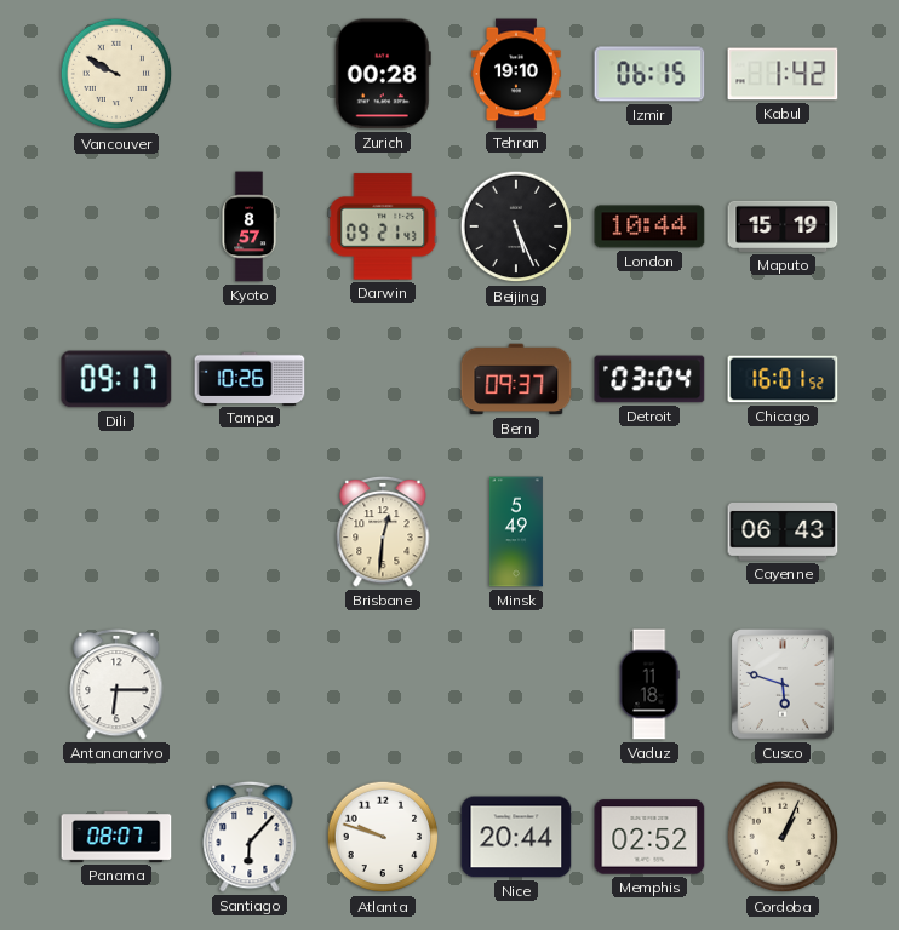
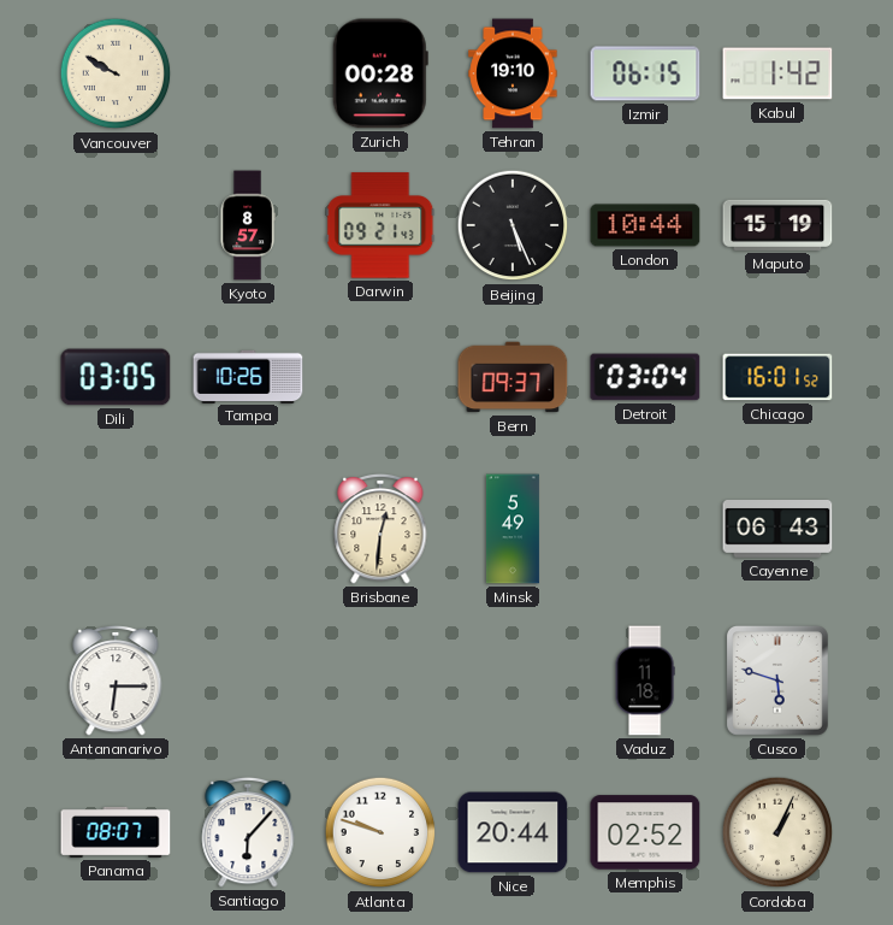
Dili: 09:17 -> 03:05
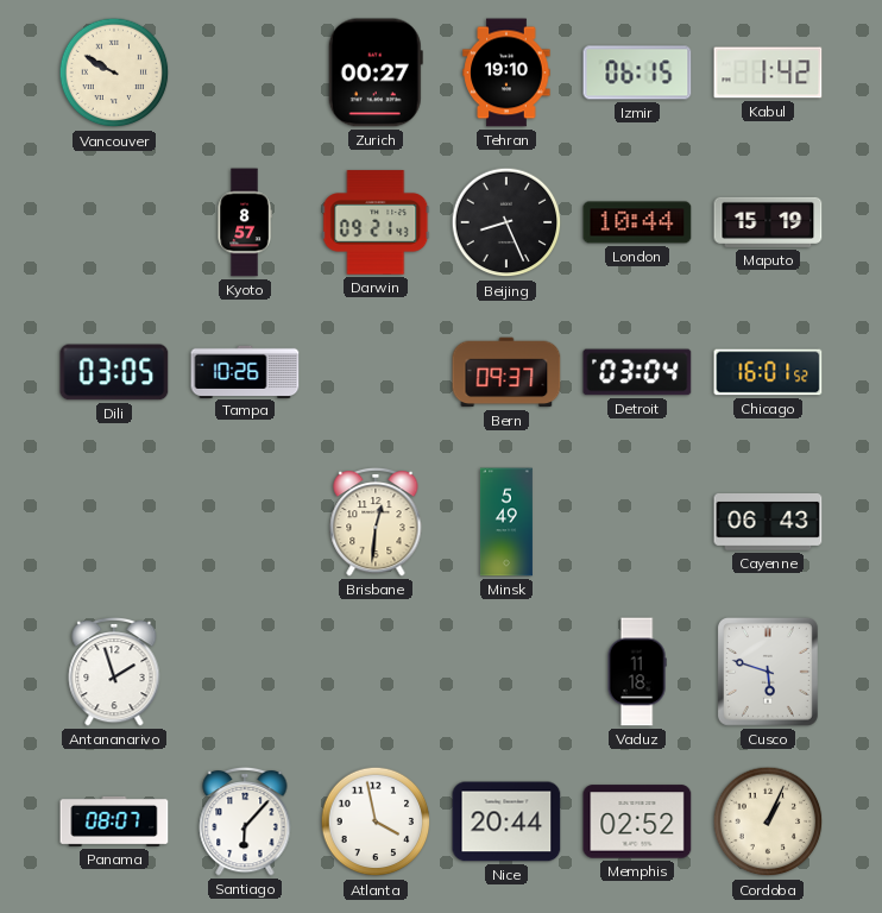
Zurich: 00:28 -> 00:27
Beijing: 5:26 -> 8:26
Antananarivo: 6:15 -> 1:57
Atlanta: 9:48 -> 3:58
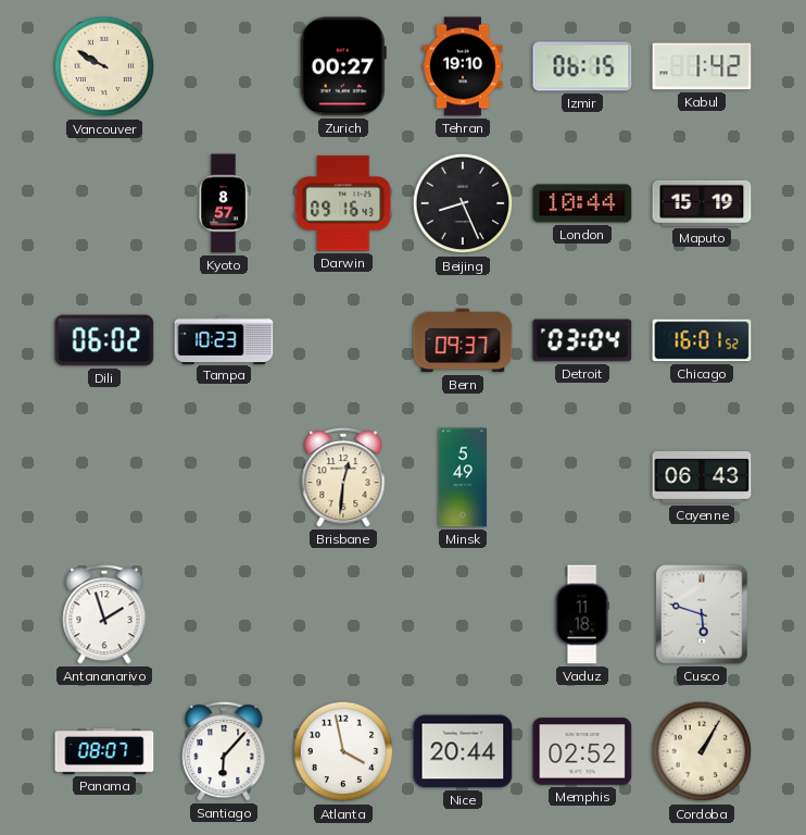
Darwin: 09:21 -> 09:16
Dili: 03:05 -> 06:02
Tampa: 10:26 -> 10:23
Cordoba: 1:04 -> 1:05
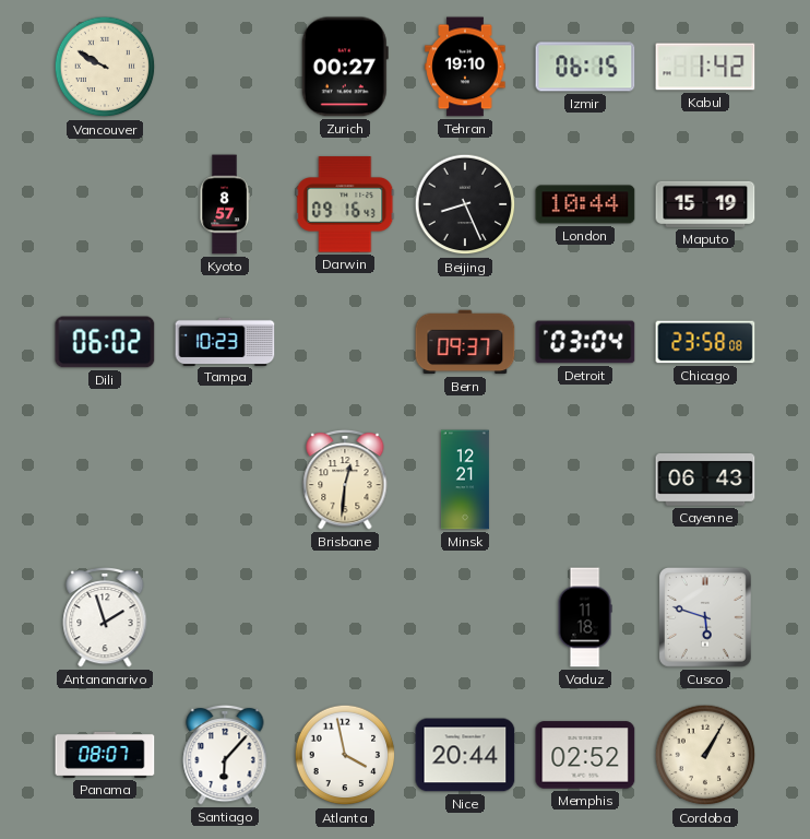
Chicago: 16:01 -> 23:58
Minsk: 5:49 -> 12:21
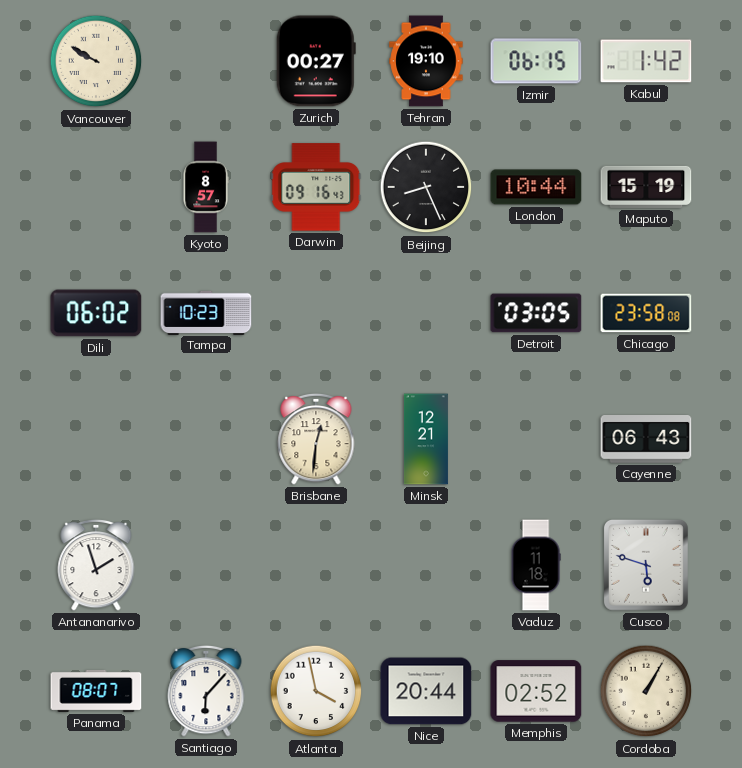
Bern: 09:37 -> none
Detroit: 03:04 -> 03:05
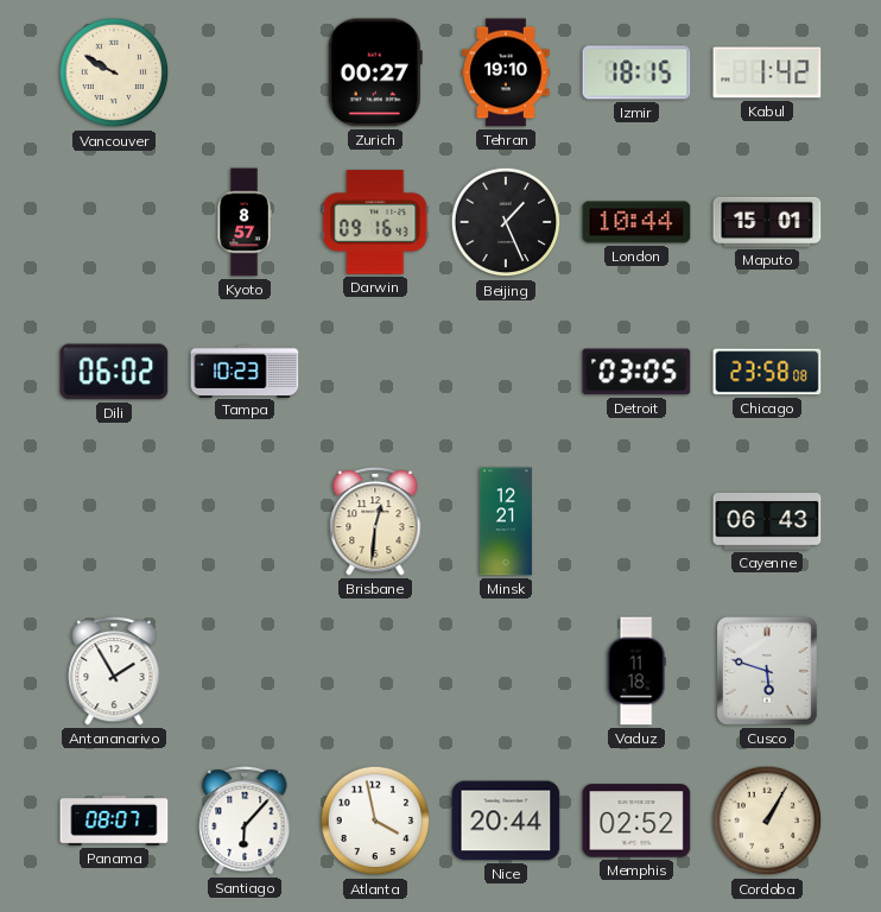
Izmir: 06:15 -> 18:15
Beijing: 8:26 -> 1:26
Maputo: 15:19 -> 15:01
Antananarivo: 1:57 -> 1:55
